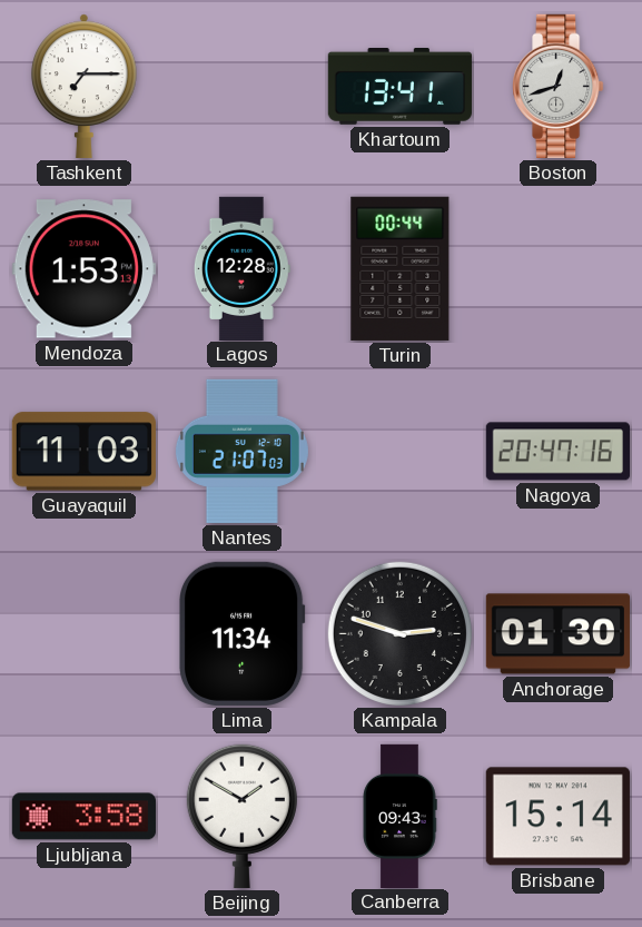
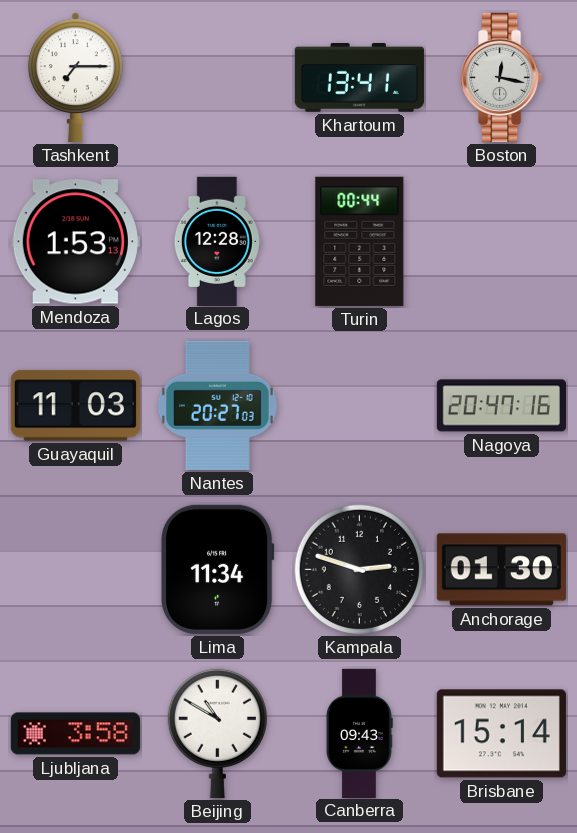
Boston: 12:42 -> 12:17
Nantes: 21:07 -> 20:27
Beijing: 1:50 -> 10:50
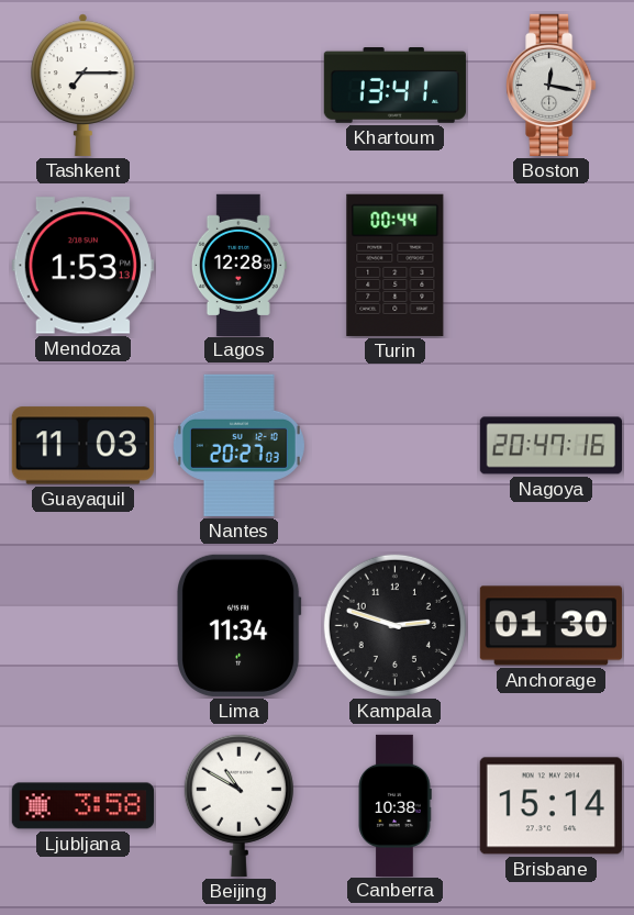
Canberra: 09:43 -> 10:38
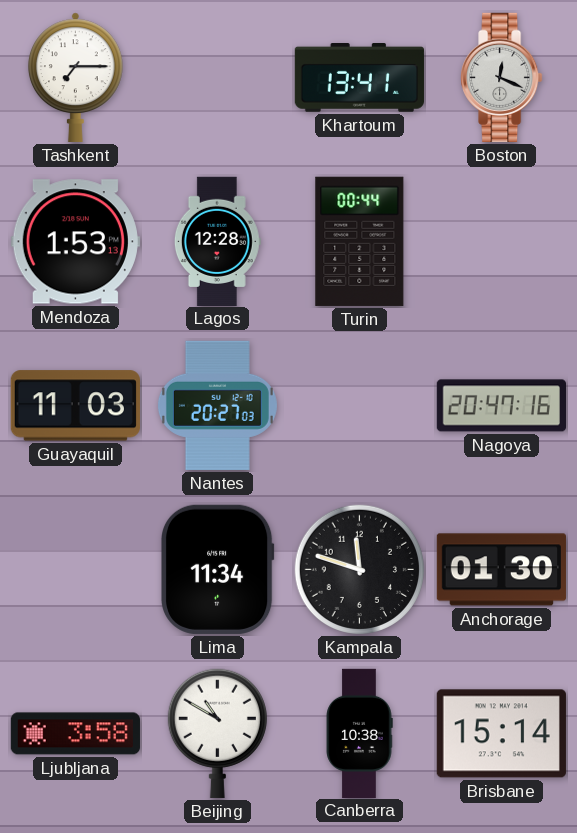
Boston: 12:17 -> 12:19
Kampala: 2:48 -> 11:48
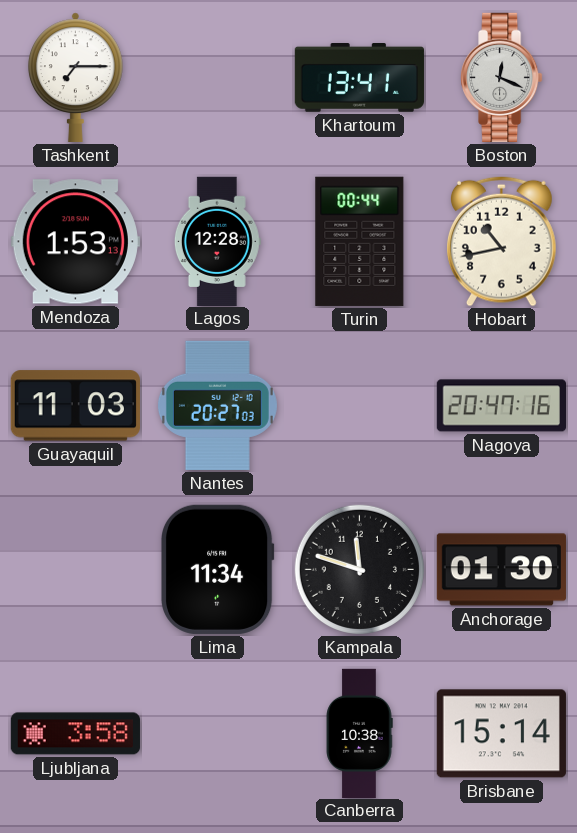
Hobart: none -> 10:43
Beijing: 10:50 -> none
